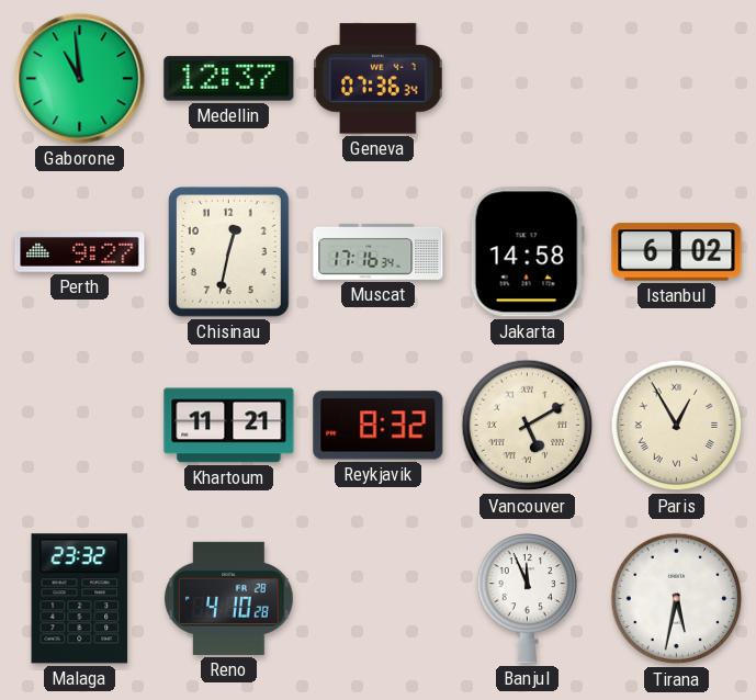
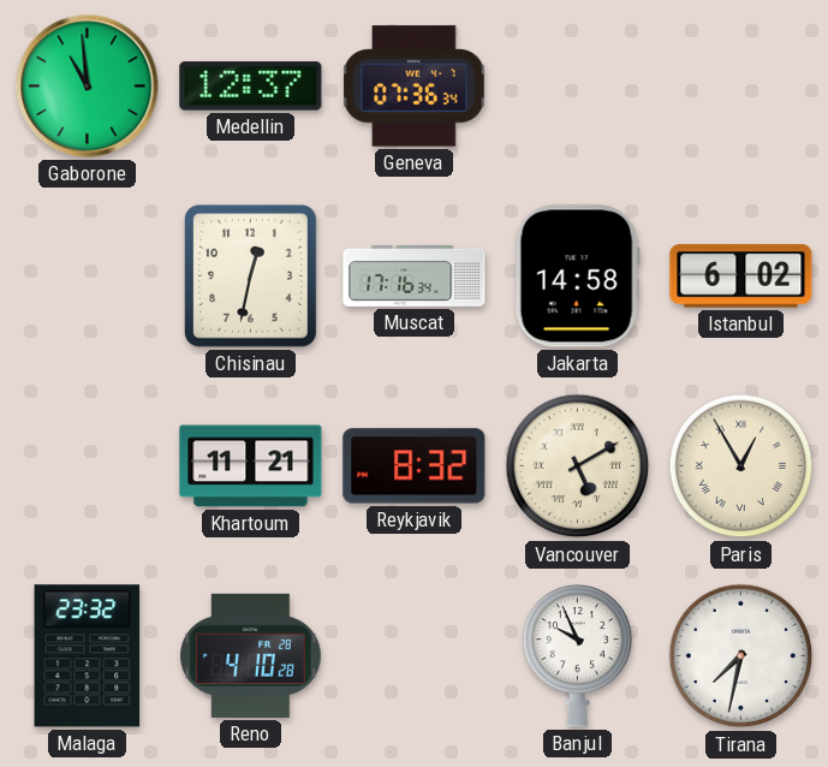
Perth: 9:27 -> none
Banjul: 11:56 -> 9:56
Tirana: 5:32 -> 7:32
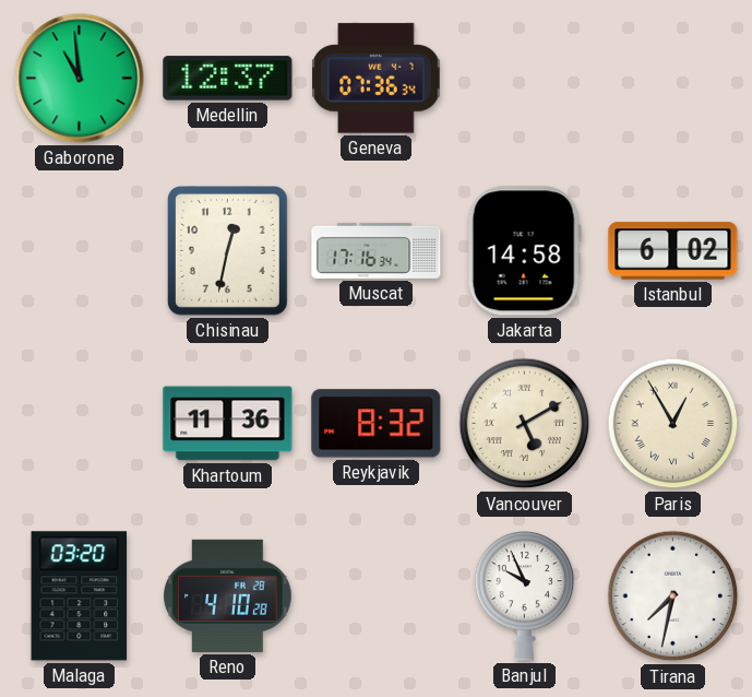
Khartoum: 11:21 -> 11:36
Malaga: 23:32 -> 03:20
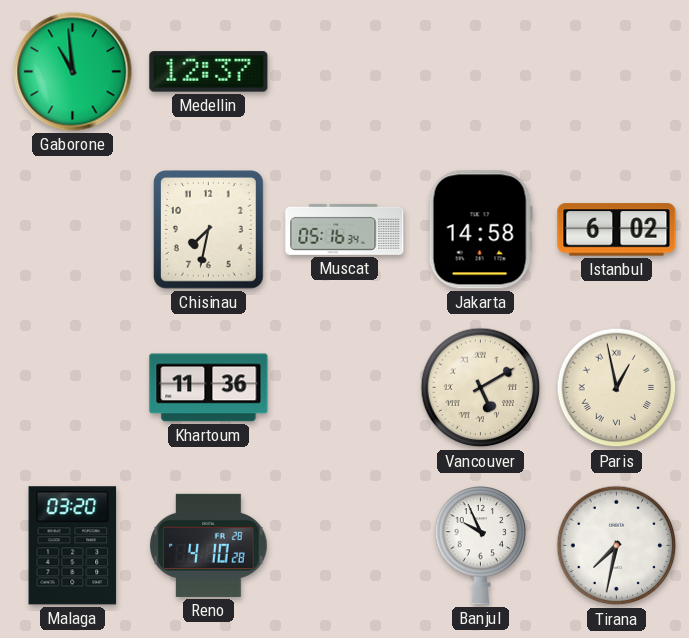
Geneva: 07:36 -> none
Chisinau: 12:32 -> 7:32
Muscat: 17:16 -> 05:16
Reykjavik: 8:32 -> none
Paris: 12:55 -> 12:58
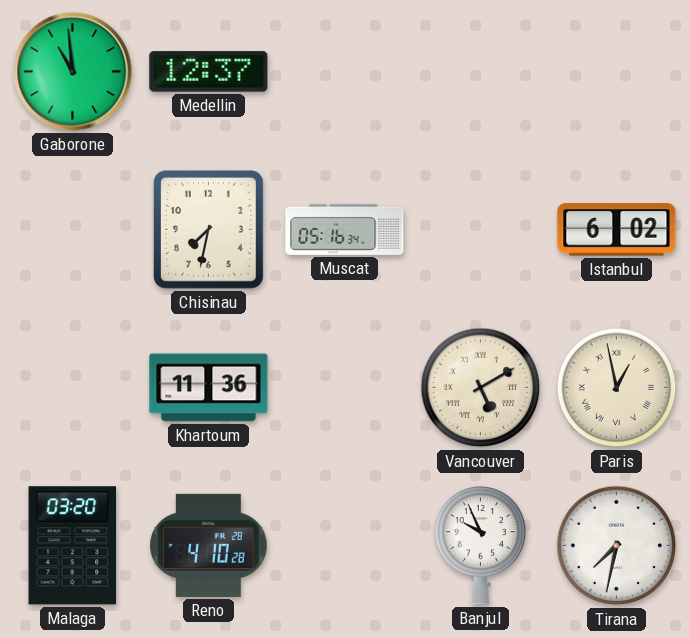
Jakarta: 14:58 -> none
